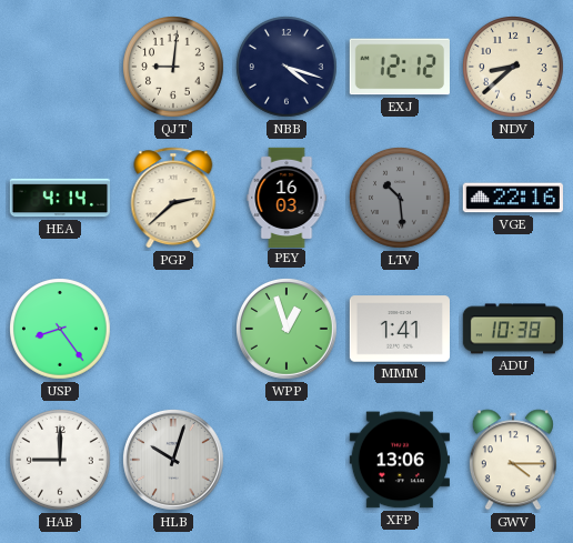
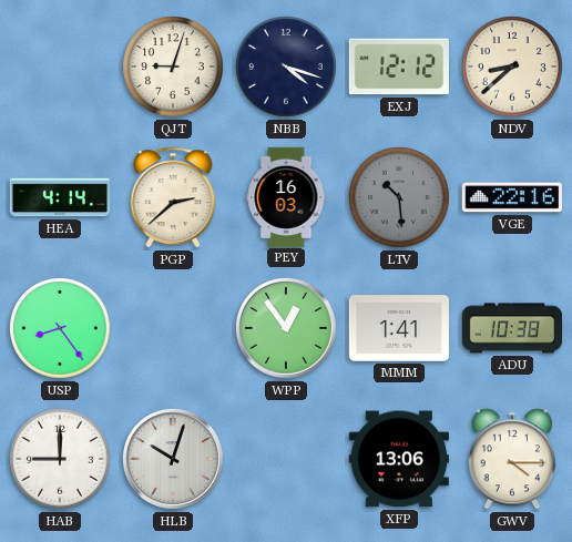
QJT: 9:01 -> 9:03
WPP: 12:57 -> 12:54
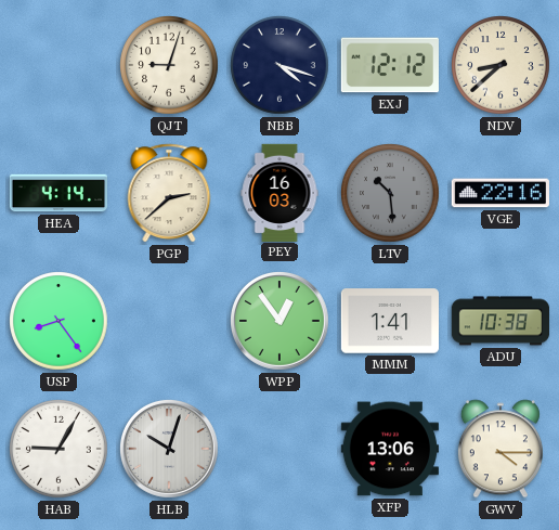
HAB: 9:00 -> 9:05
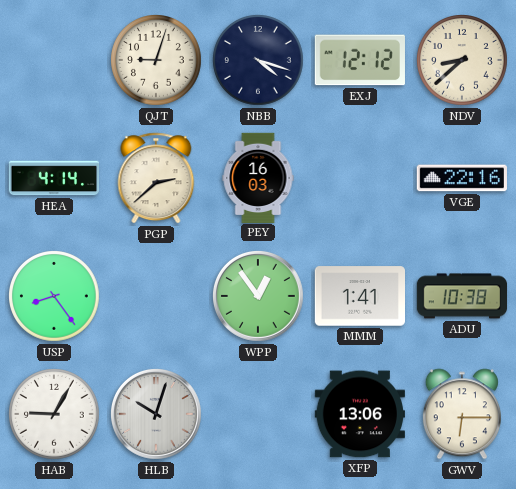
LTV: 10:29 -> none
GWV: 4:15 -> 6:15
